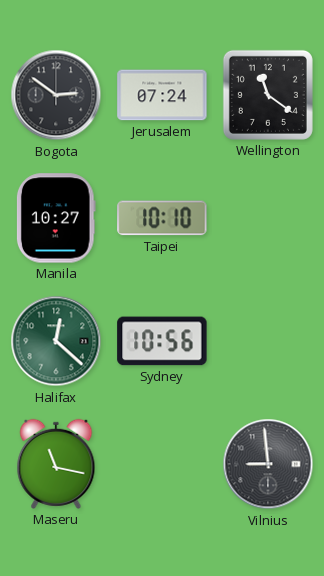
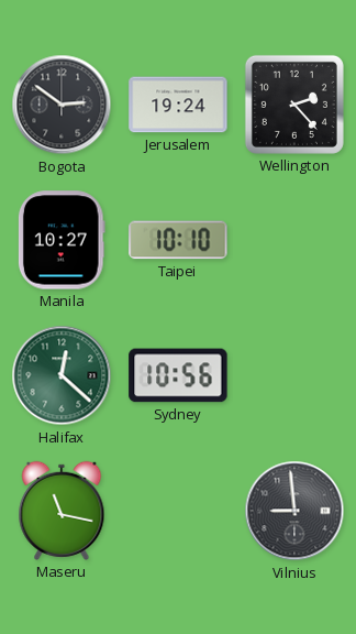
Jerusalem: 07:24 -> 19:24
Wellington: 11:21 -> 2:23
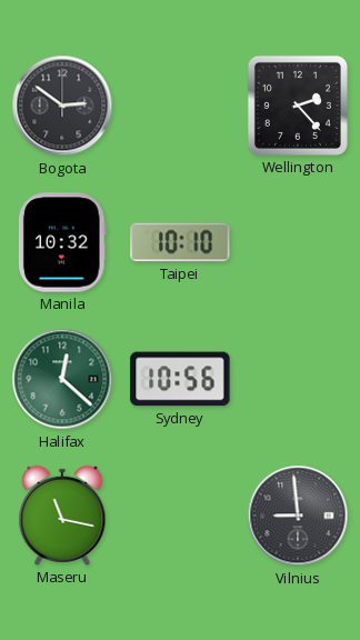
Jerusalem: 19:24 -> none
Manila: 10:27 -> 10:32
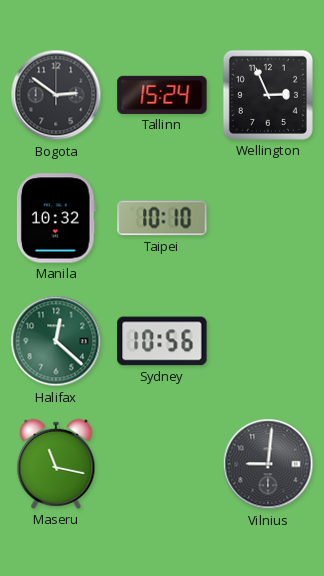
Tallinn: none -> 15:24
Wellington: 2:23 -> 2:56
Vilnius: 8:59 -> 9:01
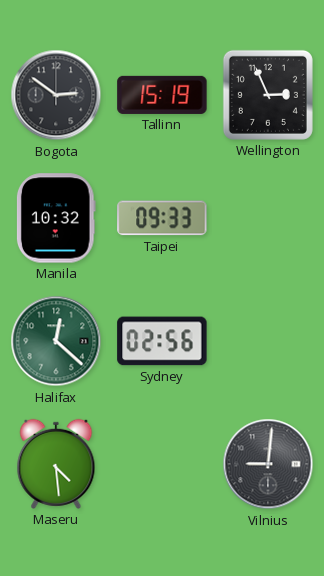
Tallinn: 15:24 -> 15:19
Taipei: 10:10 -> 09:33
Sydney: 10:56 -> 02:56
Maseru: 11:17 -> 4:29
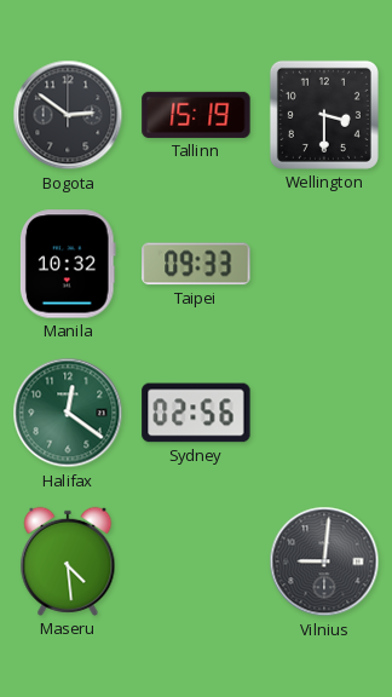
Wellington: 2:56 -> 3:30
Halifax: 12:22 -> 12:21
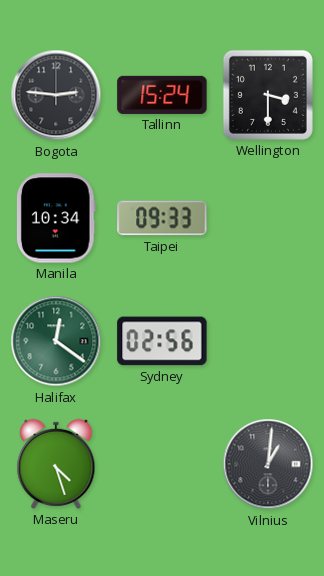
Bogota: 2:51 -> 2:46
Tallinn: 15:19 -> 15:24
Manila: 10:32 -> 10:34
Maseru: 4:29 -> 4:27
Vilnius: 9:01 -> 1:01
